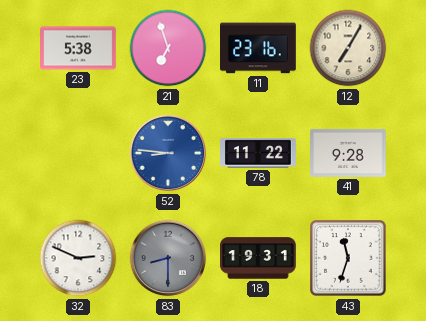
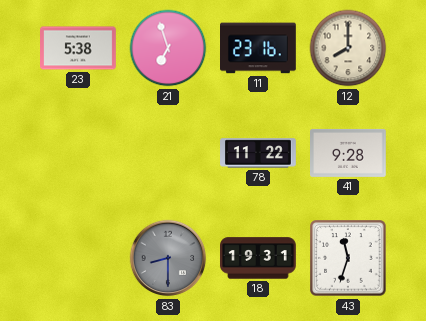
12: 7:05 -> 8:00
52: 8:46 -> none
32: 2:49 -> none
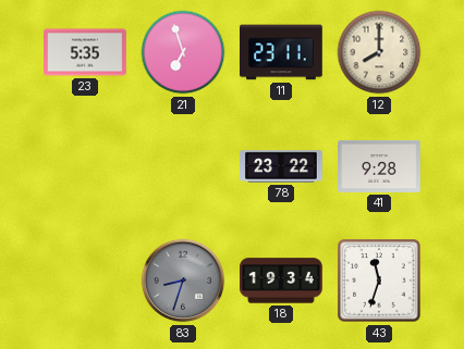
23: 5:38 -> 5:35
11: 23:16 -> 23:11
78: 11:22 -> 23:22
83: 8:30 -> 8:33
18: 19:31 -> 19:34
